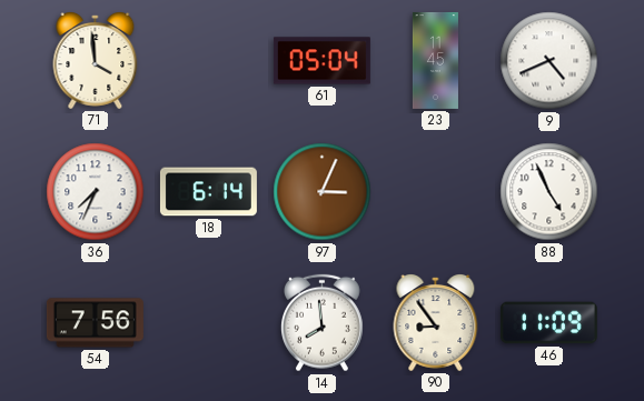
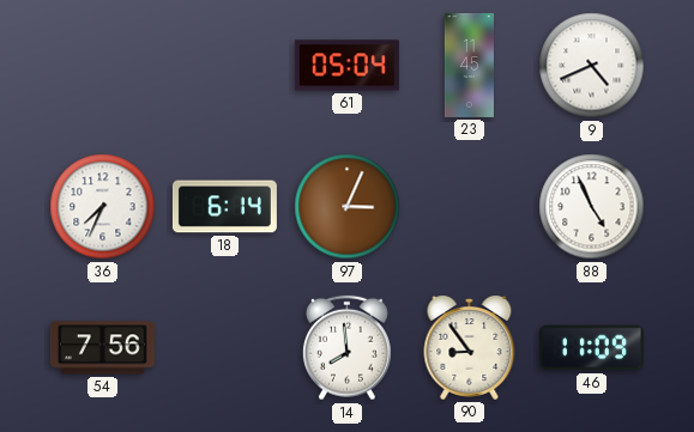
71: 3:59 -> none
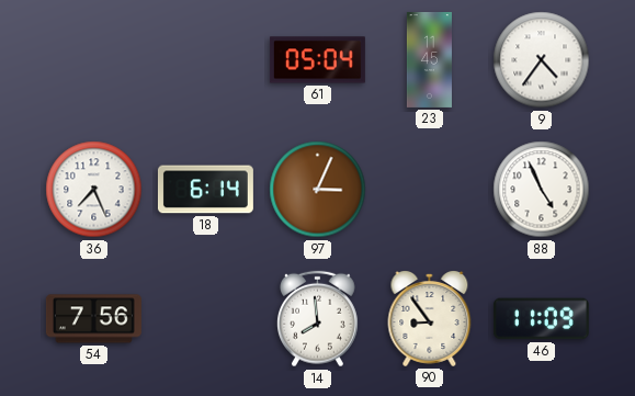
9: 4:41 -> 4:36
36: 7:34 -> 7:26
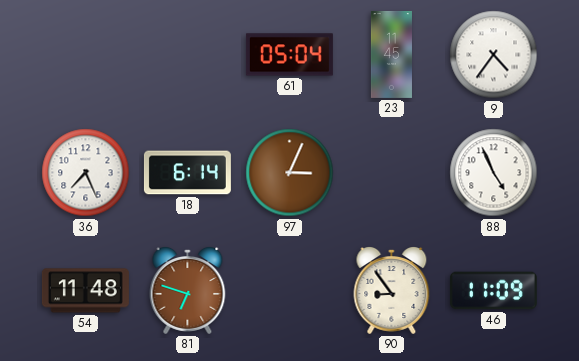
54: 7:56 -> 11:48
81: none -> 6:48
14: 7:59 -> none
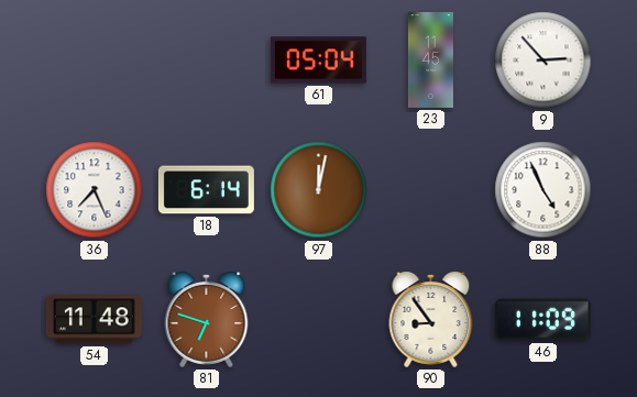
9: 4:36 -> 2:53
97: 3:04 -> 12:02
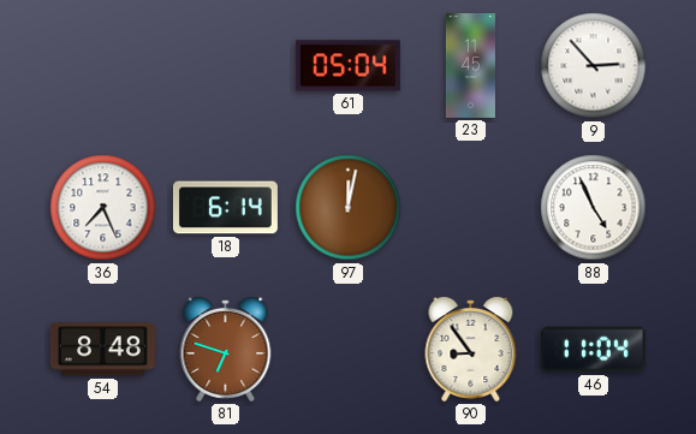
54: 11:48 -> 8:48
46: 11:09 -> 11:04
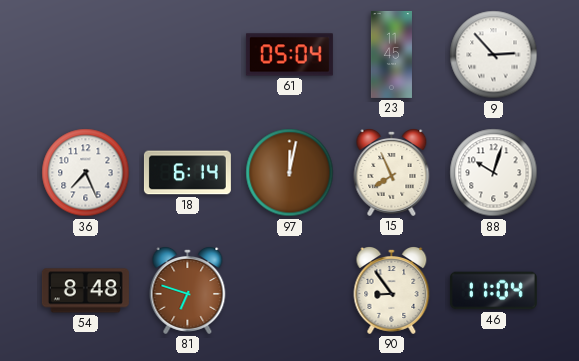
15: none -> 7:56
88: 4:56 -> 10:03
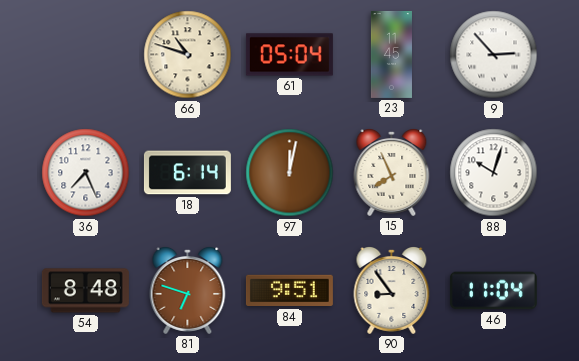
66: none -> 10:48
84: none -> 9:51
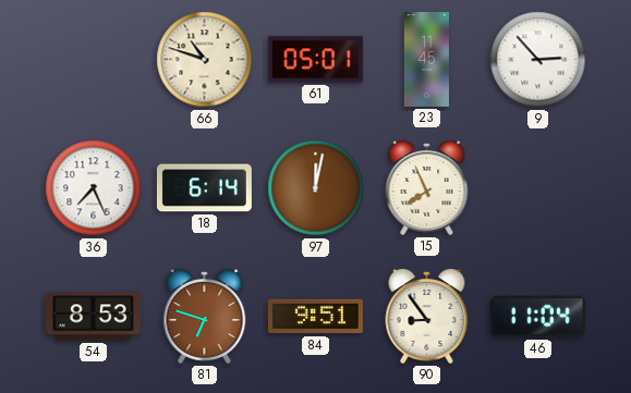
61: 05:04 -> 05:01
88: 10:03 -> none
54: 8:48 -> 8:53
